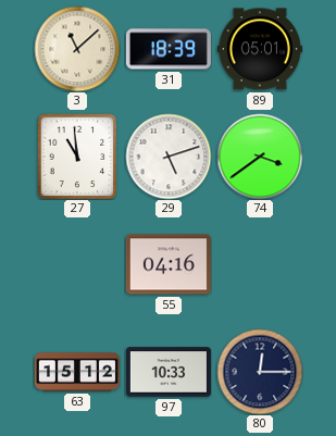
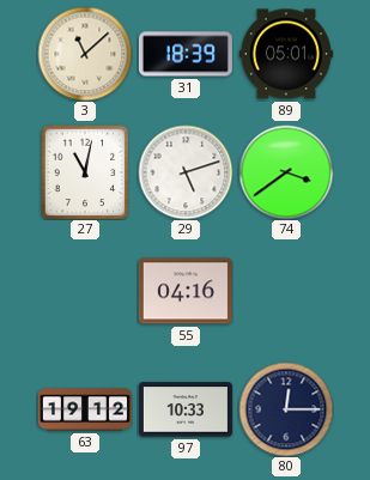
27: 10:59 -> 11:02
63: 15:12 -> 19:12
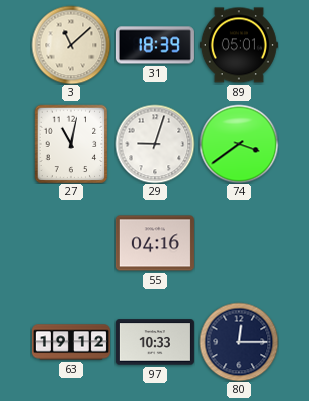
29: 5:12 -> 9:03
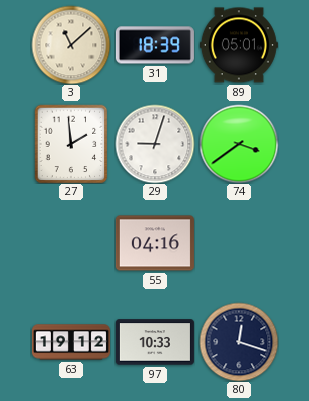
27: 11:02 -> 1:59
80: 12:15 -> 12:18
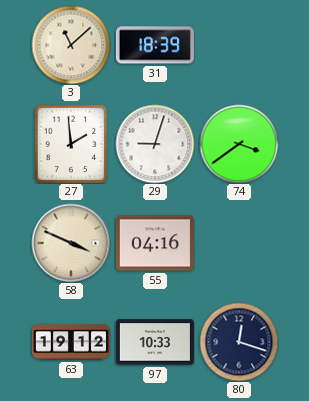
89: 05:01 -> none
58: none -> 3:49
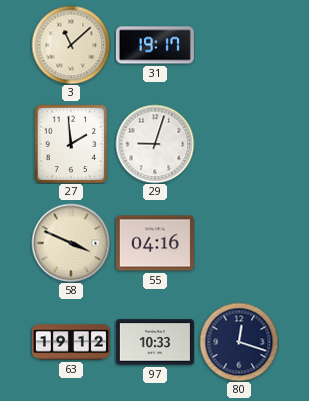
31: 18:39 -> 19:17
74: 3:39 -> none
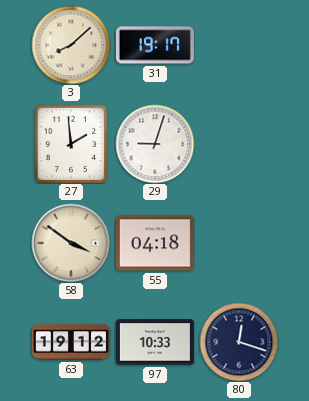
3: 11:08 -> 8:08
58: 3:49 -> 3:51
55: 04:16 -> 04:18
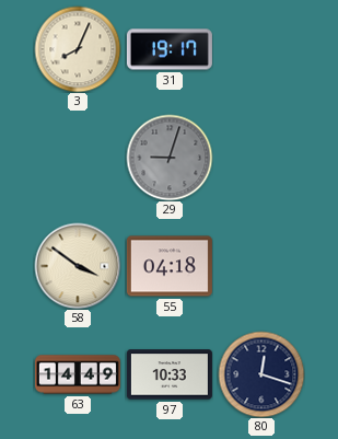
3: 8:08 -> 8:04
27: 1:59 -> none
29 dial: white -> grey
63: 19:12 -> 14:49
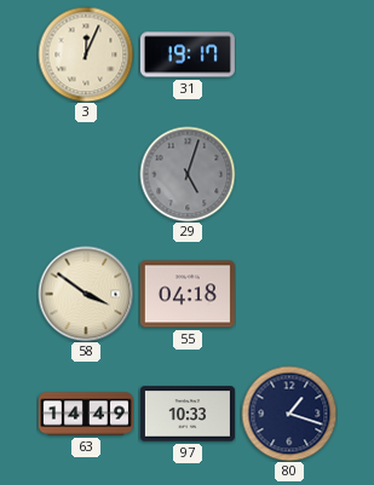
3: 8:04 -> 12:04
29: 9:03 -> 5:03
80: 12:18 -> 1:18
